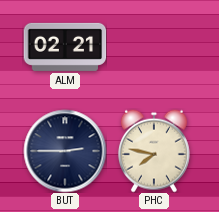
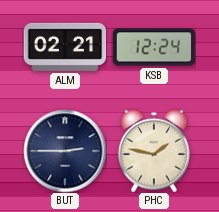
KSB: none -> 12:24
PHC: 7:47 -> 1:47
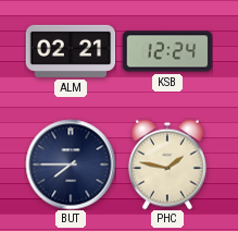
BUT: 2:45 -> 7:45
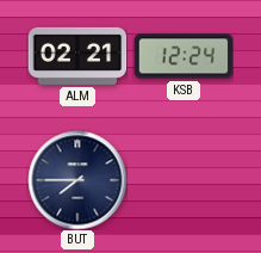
PHC: 1:47 -> none
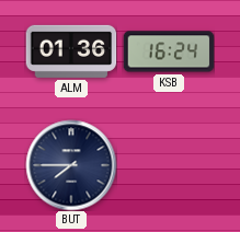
ALM: 02:21 -> 01:36
KSB: 12:24 -> 16:24
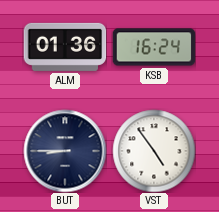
BUT: 7:45 -> 8:45
VST: none -> 4:54
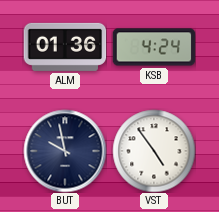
KSB: 16:24 -> 4:24
BUT: 8:45 -> 9:58
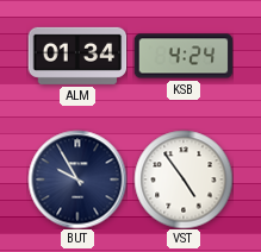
ALM: 01:36 -> 01:34
BUT: 9:58 -> 9:55
